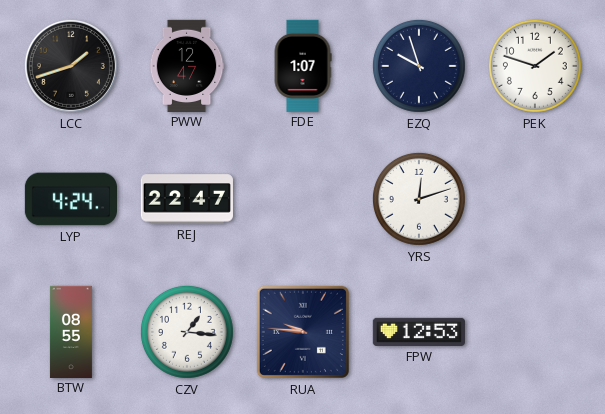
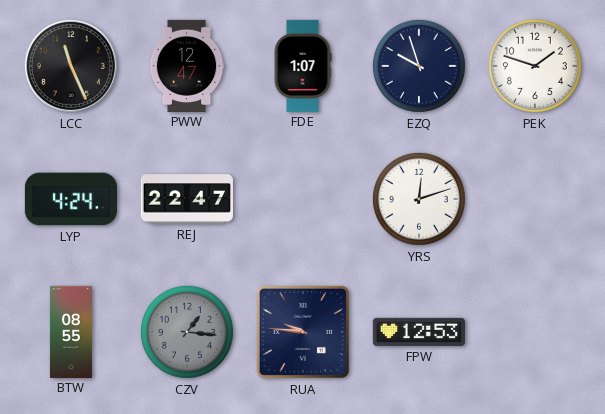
LCC: 1:42 -> 11:26
CZV dial: white -> grey
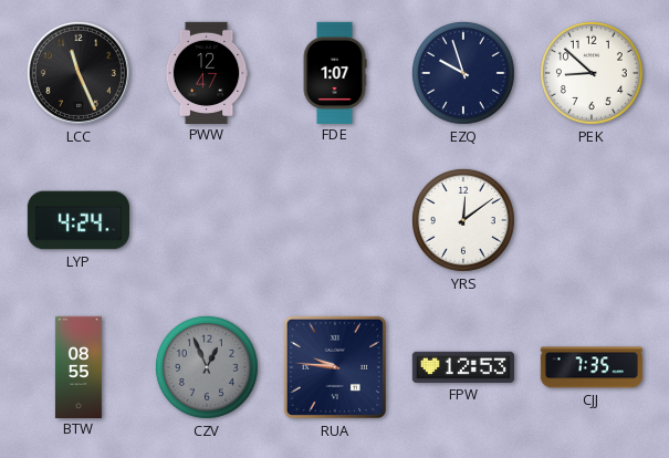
PEK: 1:48 -> 8:52
REJ: 22:47 -> none
YRS: 12:12 -> 12:09
CZV: 1:16 -> 12:56
CJJ: none -> 7:35
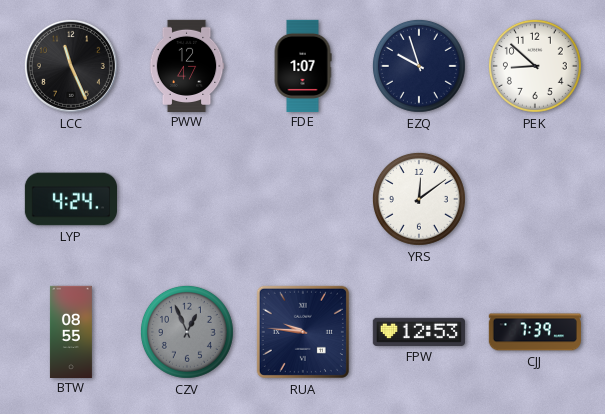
CJJ: 7:35 -> 7:39
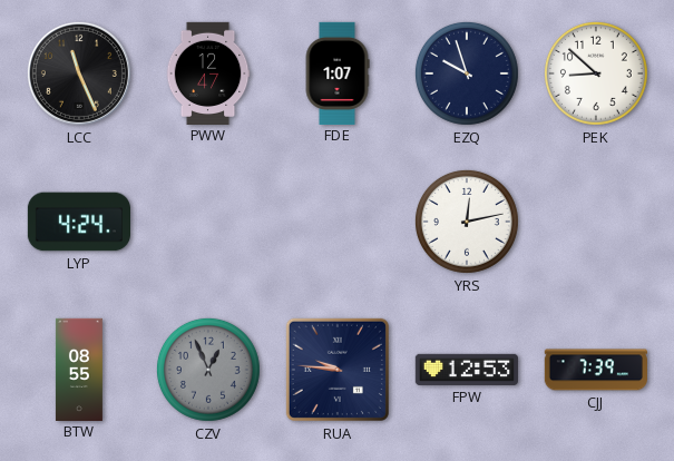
YRS: 12:09 -> 12:13
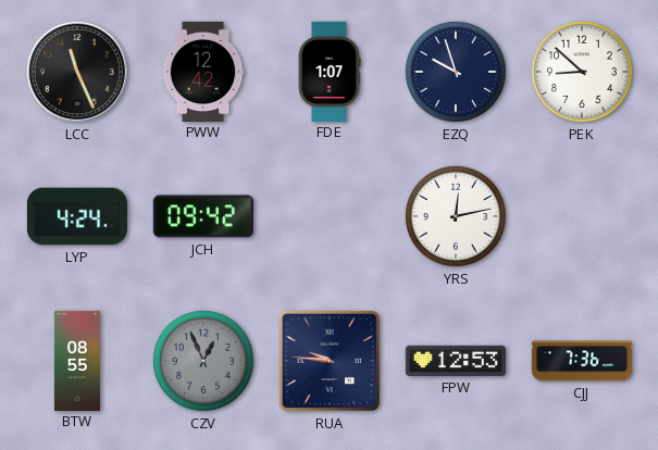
PWW: 12:47 -> 12:42
JCH: none -> 09:42
CJJ: 7:39 -> 7:36
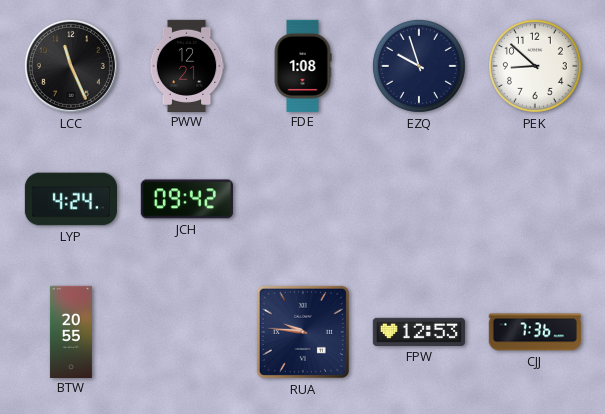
PWW: 12:42 -> 12:21
FDE: 1:07 -> 1:08
YRS: 12:13 -> none
BTW: 08:55 -> 20:55
CZV: 12:56 -> none
